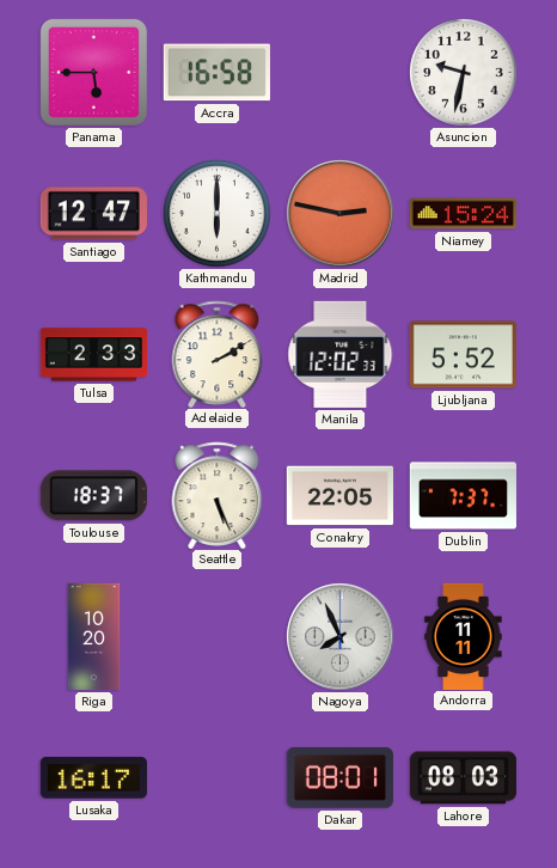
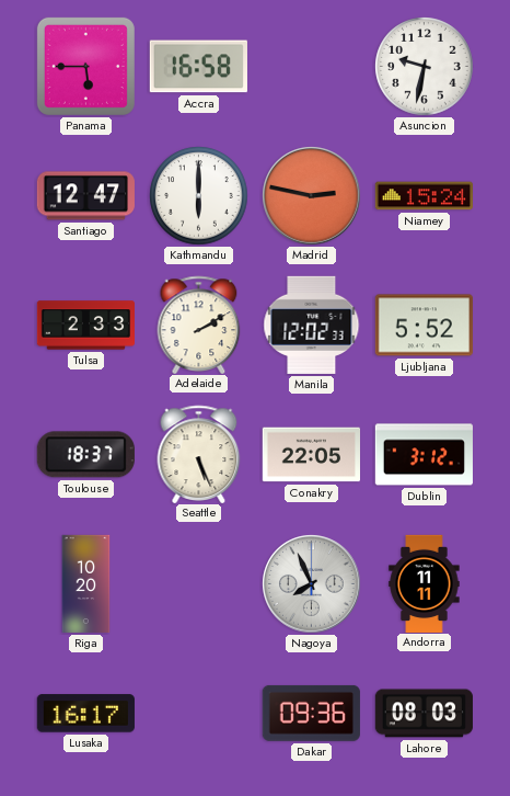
Dublin: 7:37 -> 3:12
Dakar: 08:01 -> 09:36
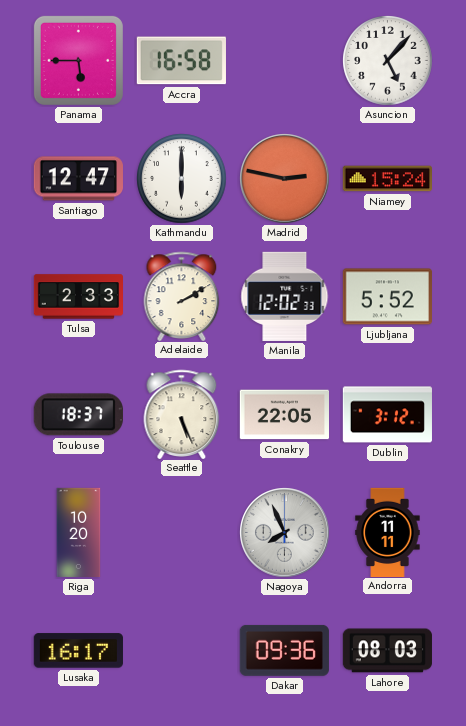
Asuncion: 9:32 -> 5:07
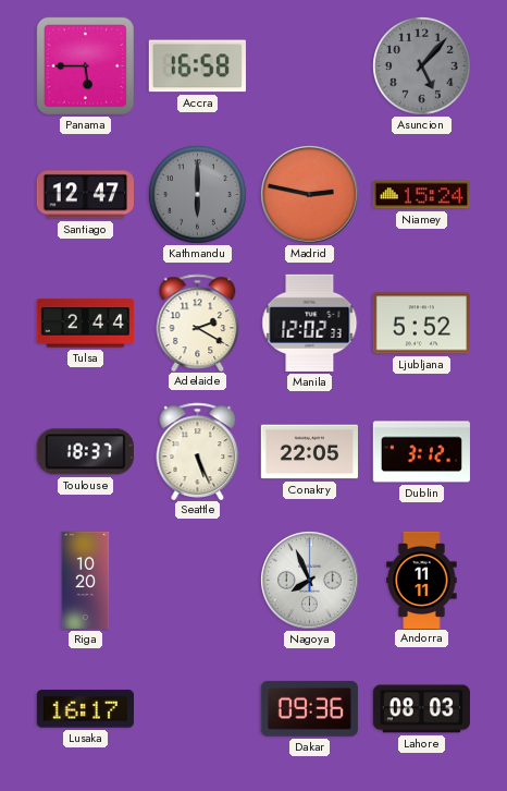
Asuncion dial: white -> grey
Kathmandu dial: white -> grey
Tulsa: 2:33 -> 2:44
Adelaide: 2:10 -> 2:20
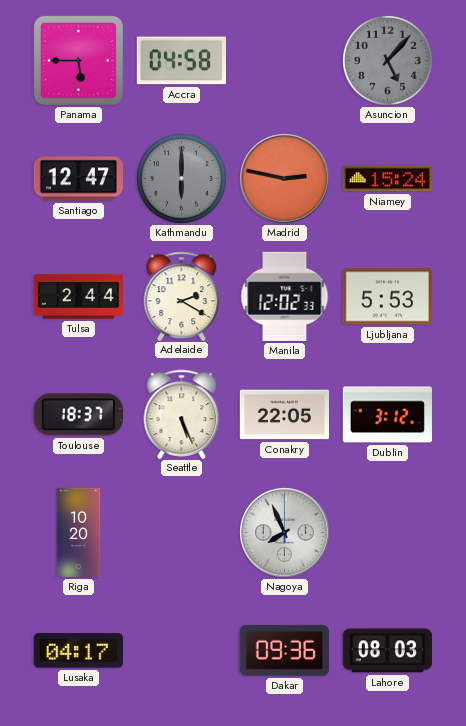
Accra: 16:58 -> 04:58
Ljubljana: 5:52 -> 5:53
Andorra: 11:11 -> none
Lusaka: 16:17 -> 04:17
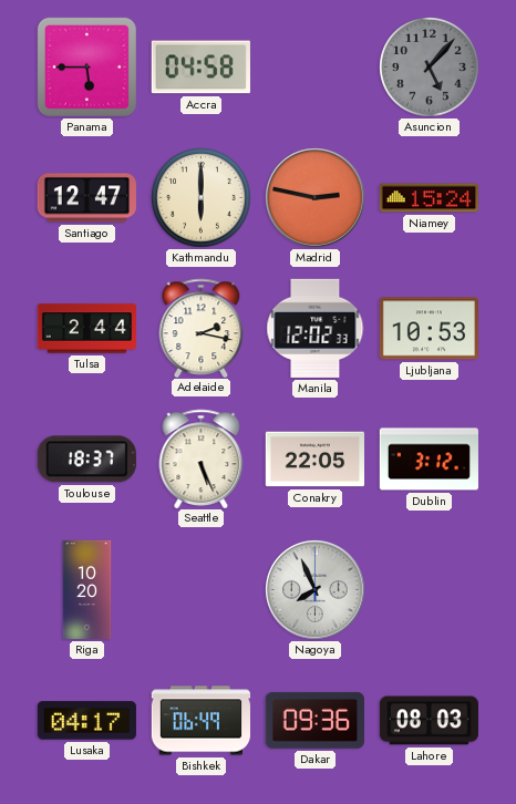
Kathmandu dial: grey -> cream
Adelaide: 2:20 -> 2:17
Ljubljana: 5:53 -> 10:53
Bishkek: none -> 06:49
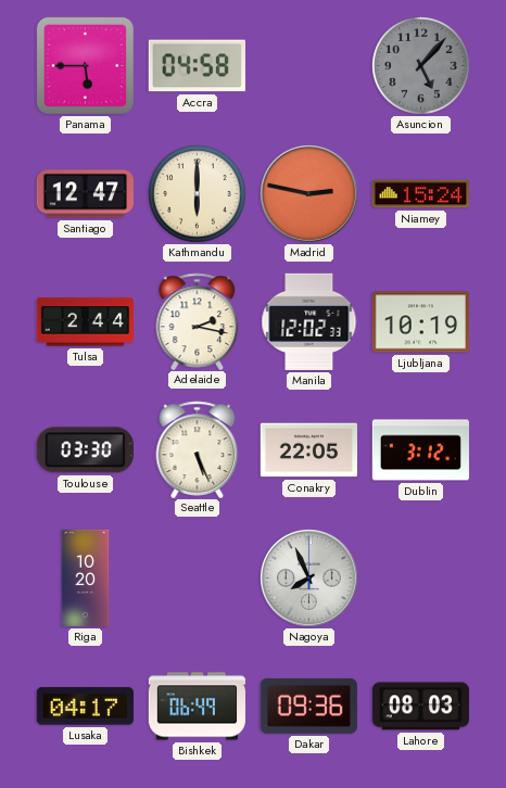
Ljubljana: 10:53 -> 10:19
Toulouse: 18:37 -> 03:30
